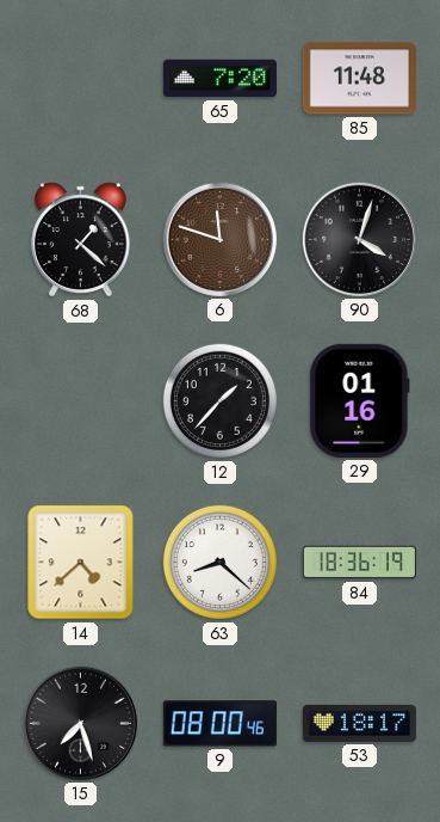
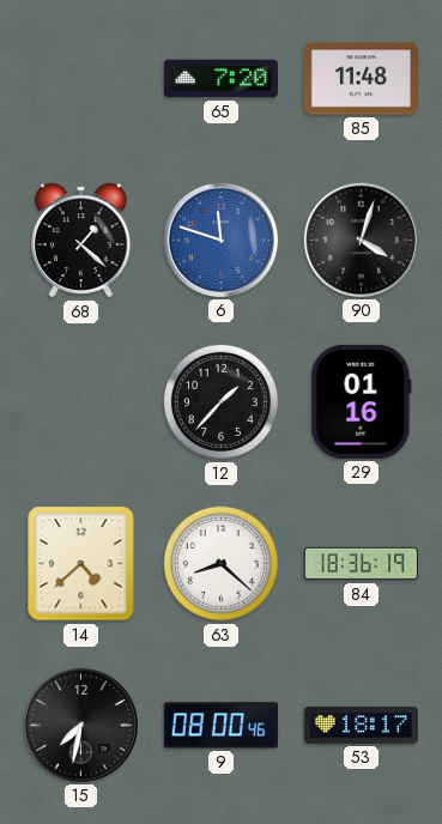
6 dial: brown -> blue
15: 7:27 -> 7:32
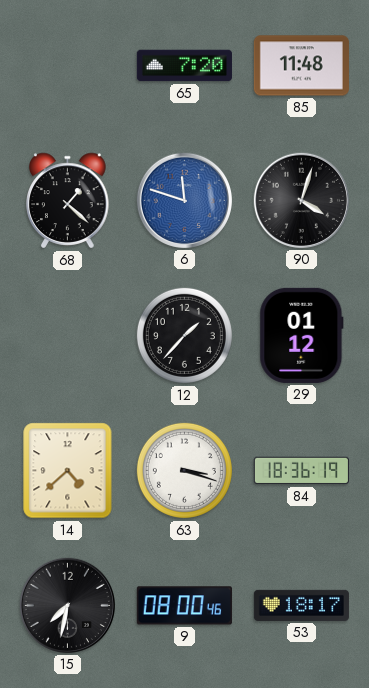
29: 01:16 -> 01:12
63: 8:22 -> 3:18
